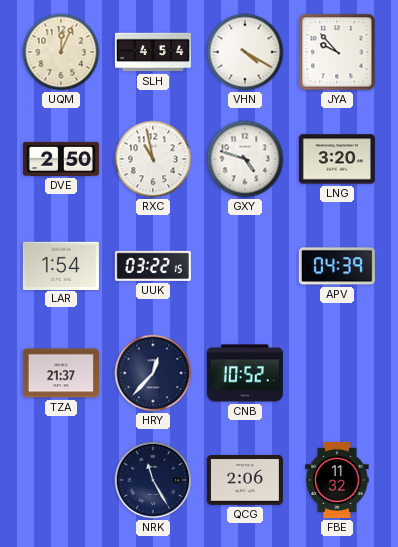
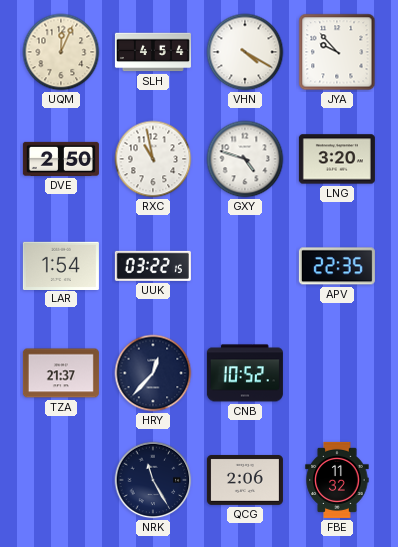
APV: 04:39 -> 22:35
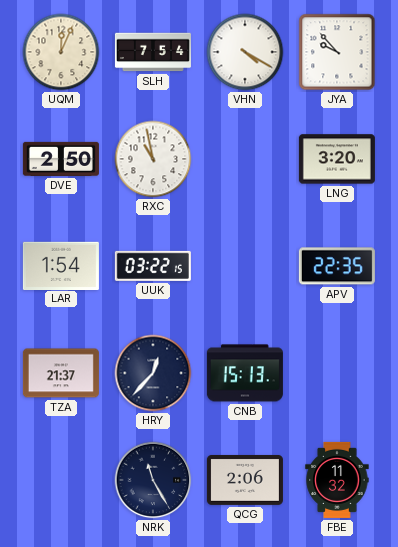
SLH: 4:54 -> 7:54
GXY: 4:48 -> none
CNB: 10:52 -> 15:13
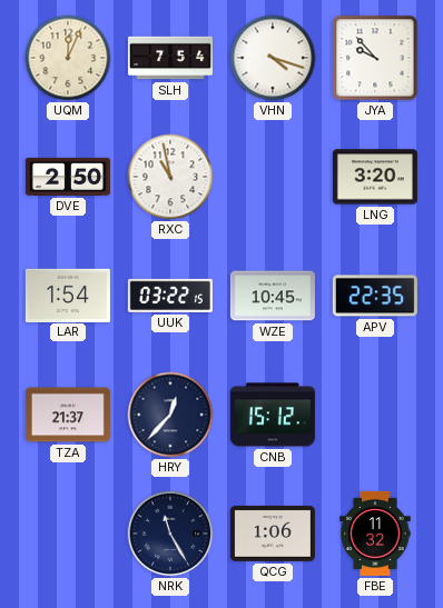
VHN: 4:20 -> 4:18
WZE: none -> 10:45
CNB: 15:13 -> 15:12
QCG: 2:06 -> 1:06
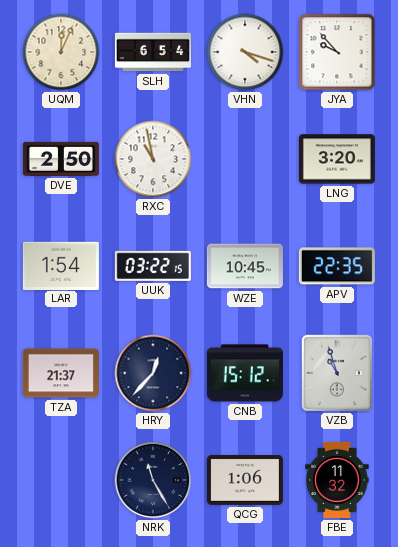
SLH: 7:54 -> 6:54
VZB: none -> 10:57
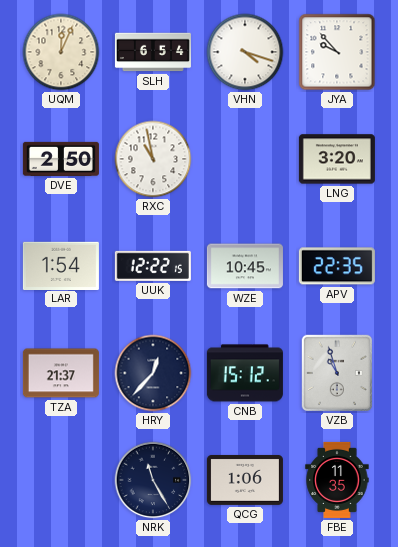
UUK: 03:22 -> 12:22
FBE: 11:32 -> 11:35
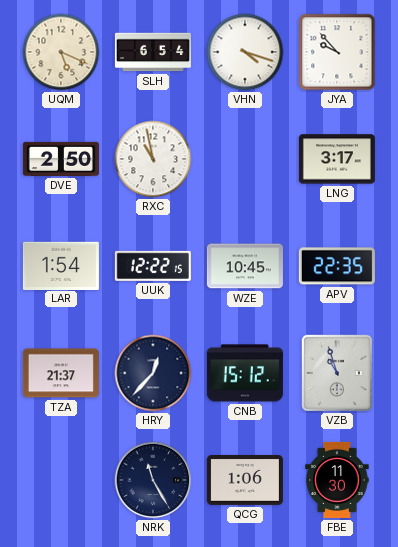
UQM: 12:04 -> 5:19
LNG: 3:20 -> 3:17
FBE: 11:35 -> 11:30
